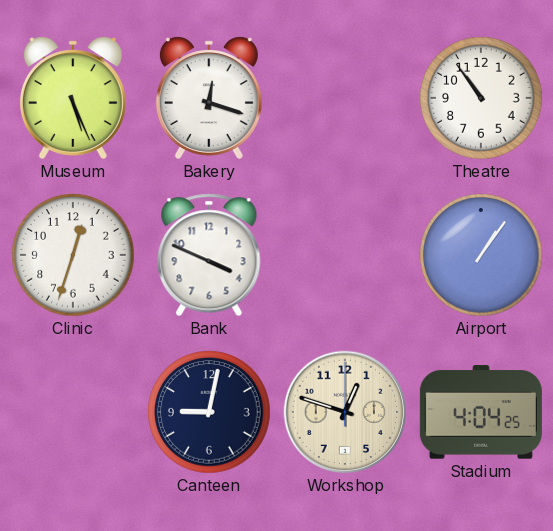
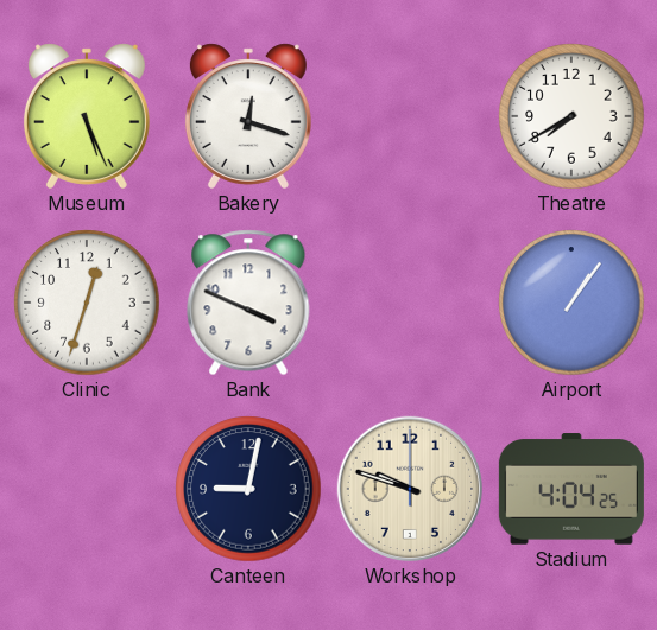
Theatre: 10:54 -> 7:40
Workshop: 12:48 -> 9:48
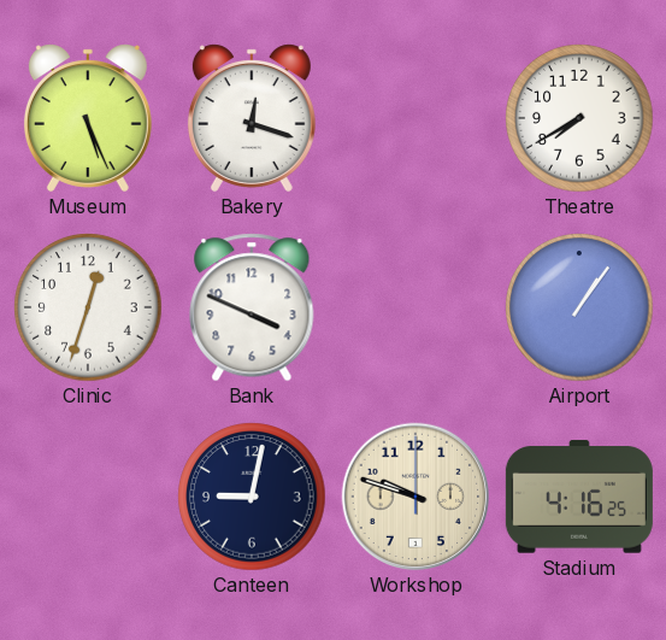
Stadium: 4:04 -> 4:16
